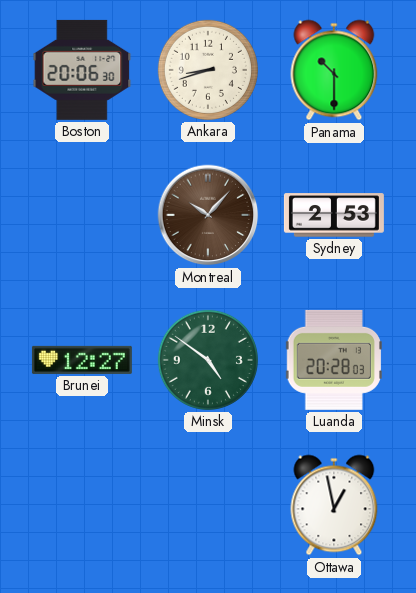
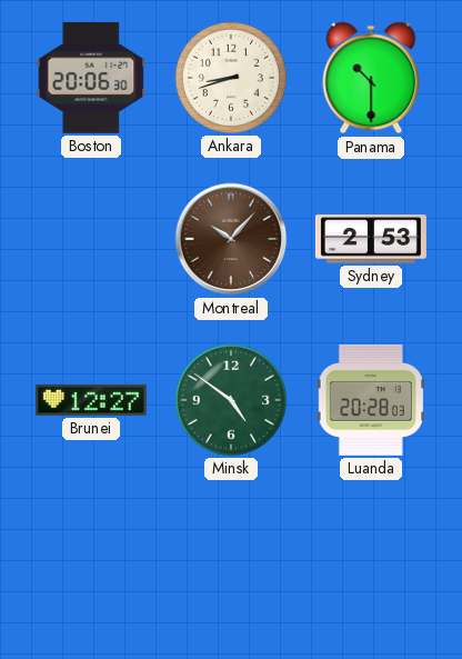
Ottawa: 12:58 -> none
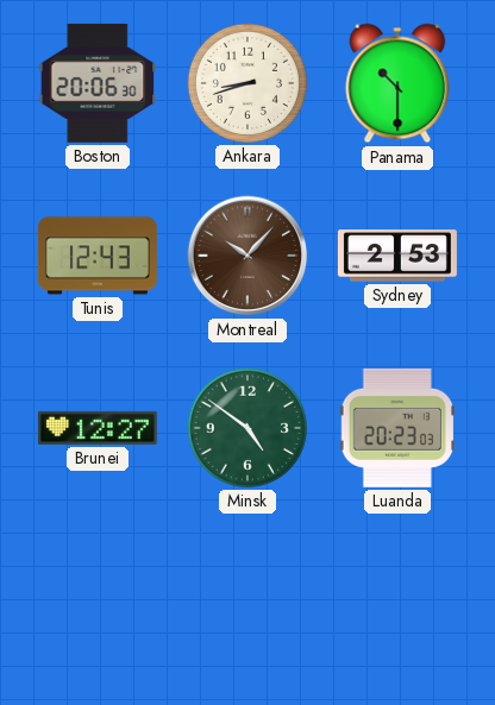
Tunis: none -> 12:43
Luanda: 20:28 -> 20:23
